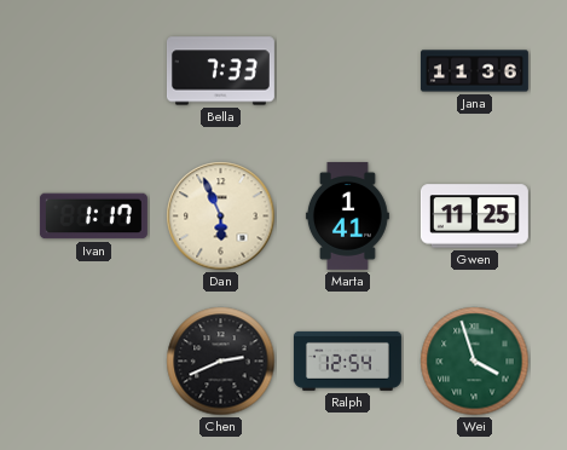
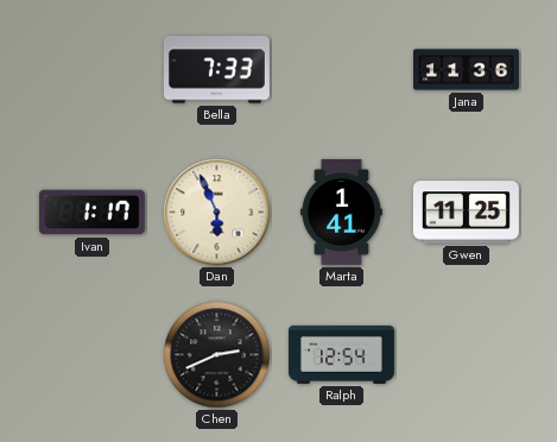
Wei: 3:57 -> none
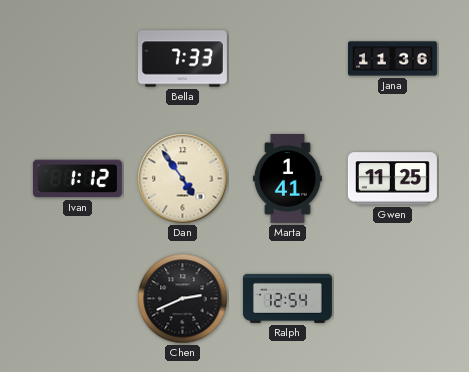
Ivan: 1:17 -> 1:12
Dan: 5:56 -> 4:54
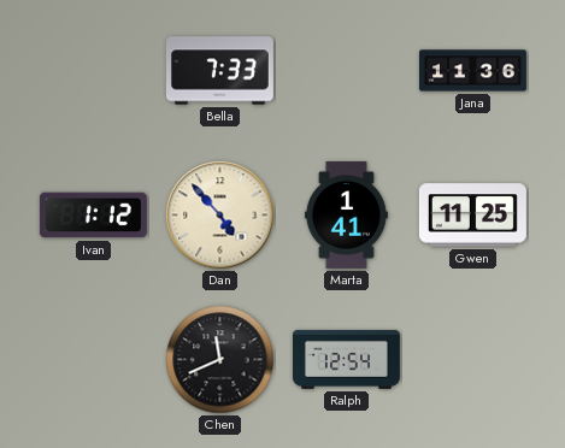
Dan: 4:54 -> 4:53
Chen: 2:41 -> 11:41
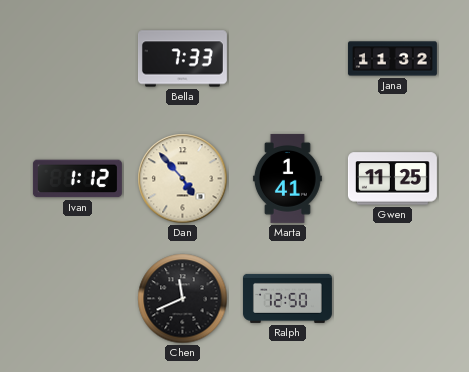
Jana: 11:36 -> 11:32
Ralph: 12:54 -> 12:50
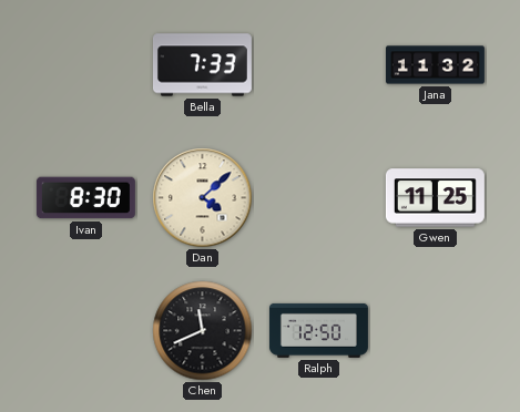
Ivan: 1:12 -> 8:30
Dan: 4:53 -> 4:08
Marta: 1:41 -> none
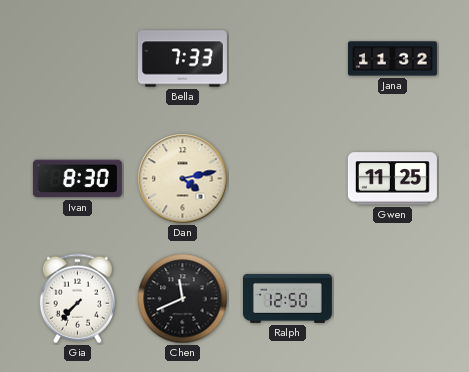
Dan: 4:08 -> 4:13
Gia: none -> 7:37
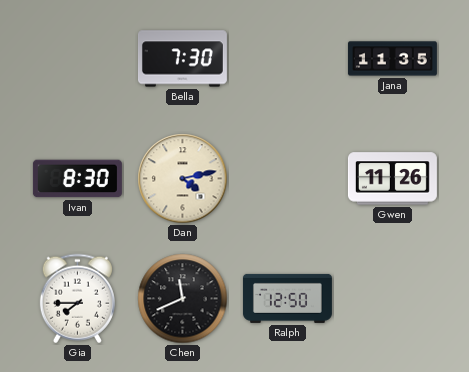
Bella: 7:33 -> 7:30
Jana: 11:32 -> 11:35
Gwen: 11:25 -> 11:26
Gia: 7:37 -> 7:45
